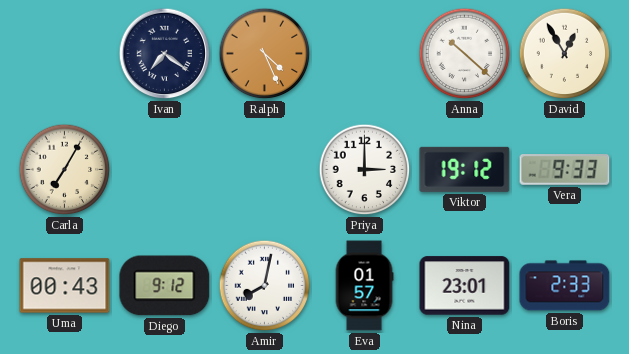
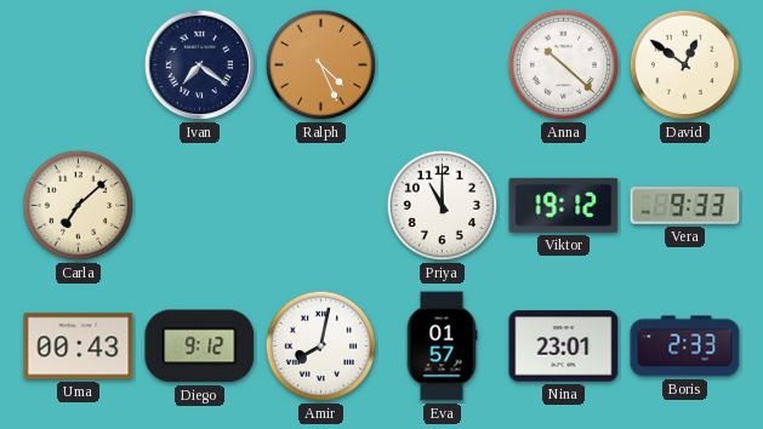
David: 12:55 -> 12:51
Carla: 7:05 -> 7:08
Priya: 3:00 -> 11:00
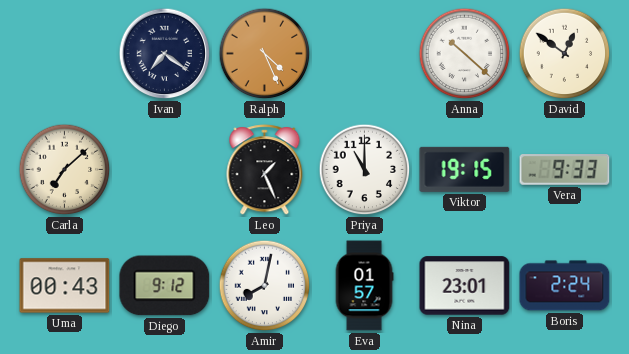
Leo: none -> 1:26
Viktor: 19:12 -> 19:15
Boris: 2:33 -> 2:24
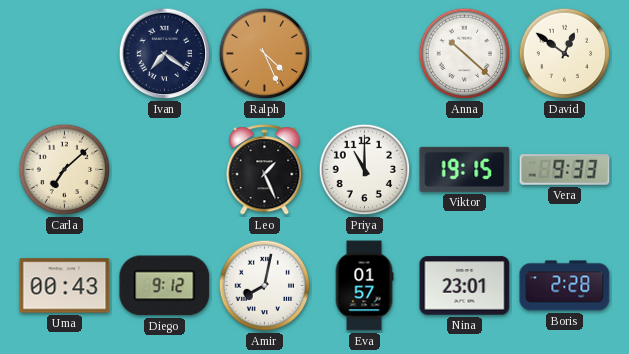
Boris: 2:24 -> 2:28
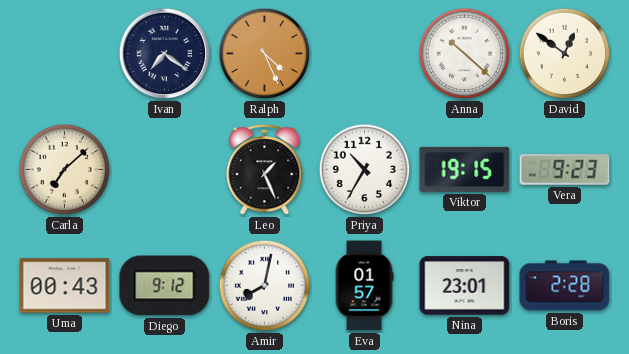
Priya: 11:00 -> 10:35
Vera: 9:33 -> 9:23
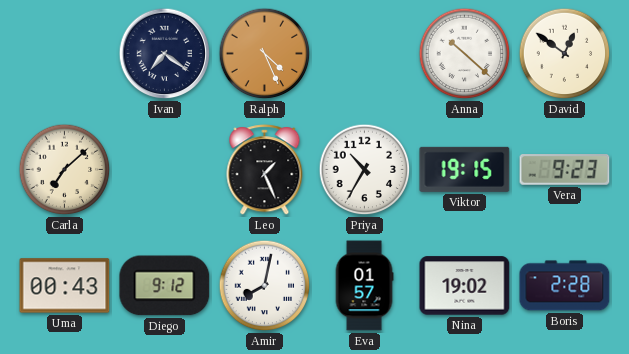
Nina: 23:01 -> 19:02
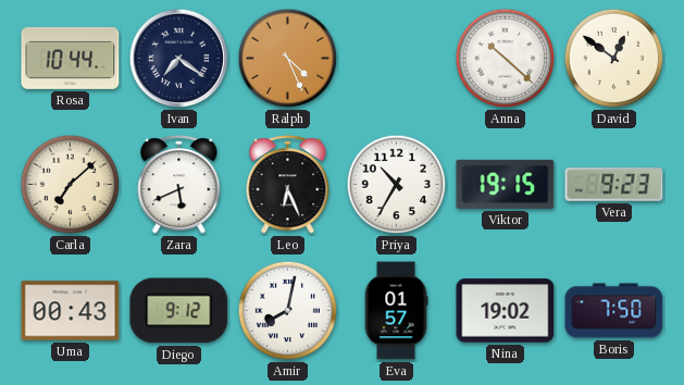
Rosa: none -> 10:44
Zara: none -> 5:41
Leo: 1:26 -> 6:26
Boris: 2:28 -> 7:50
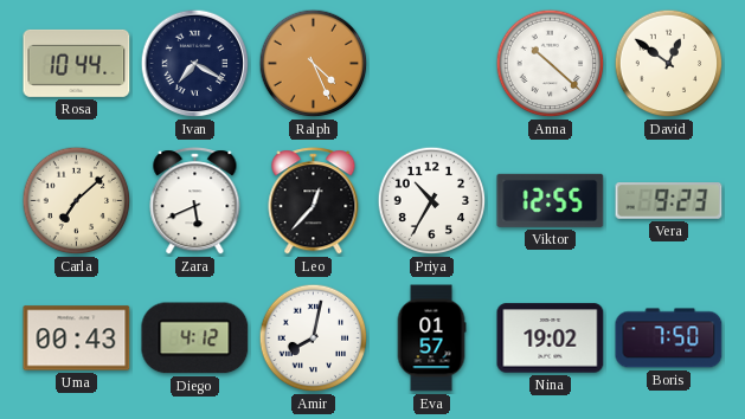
Ivan: 7:21 -> 7:20
Leo: 6:26 -> 12:37
Viktor: 19:15 -> 12:55
Diego: 9:12 -> 4:12
